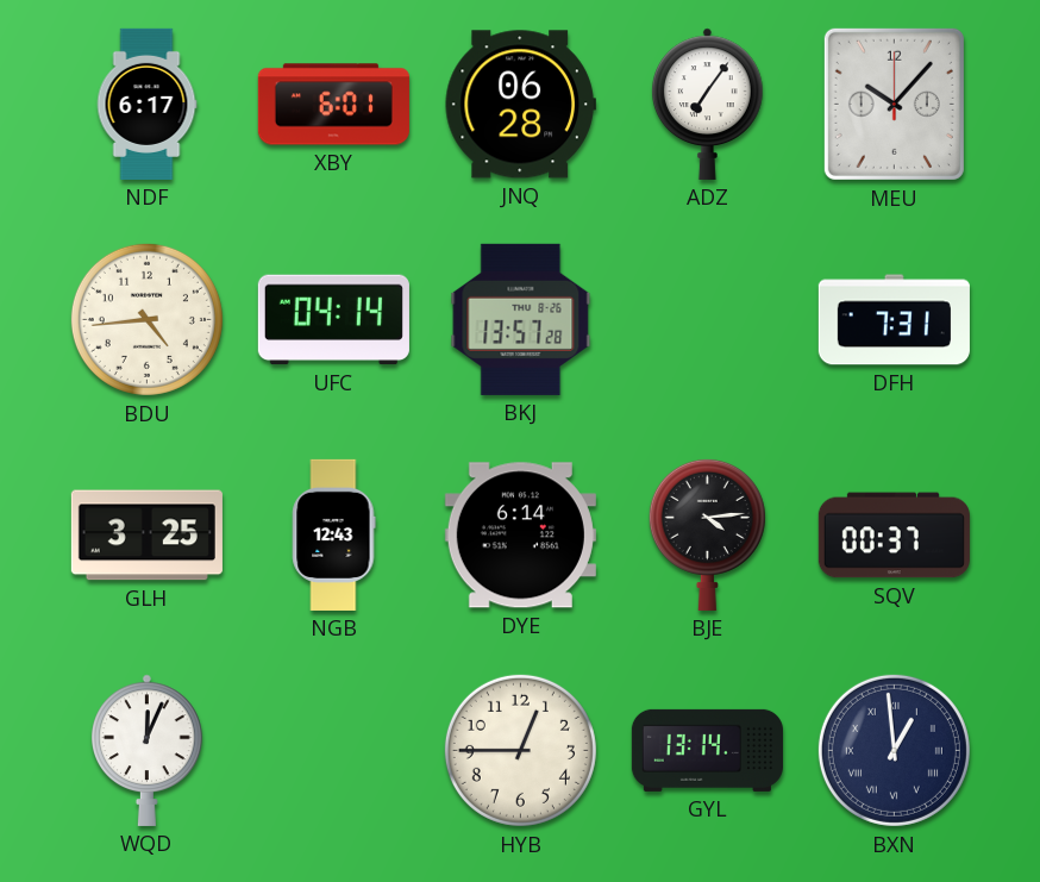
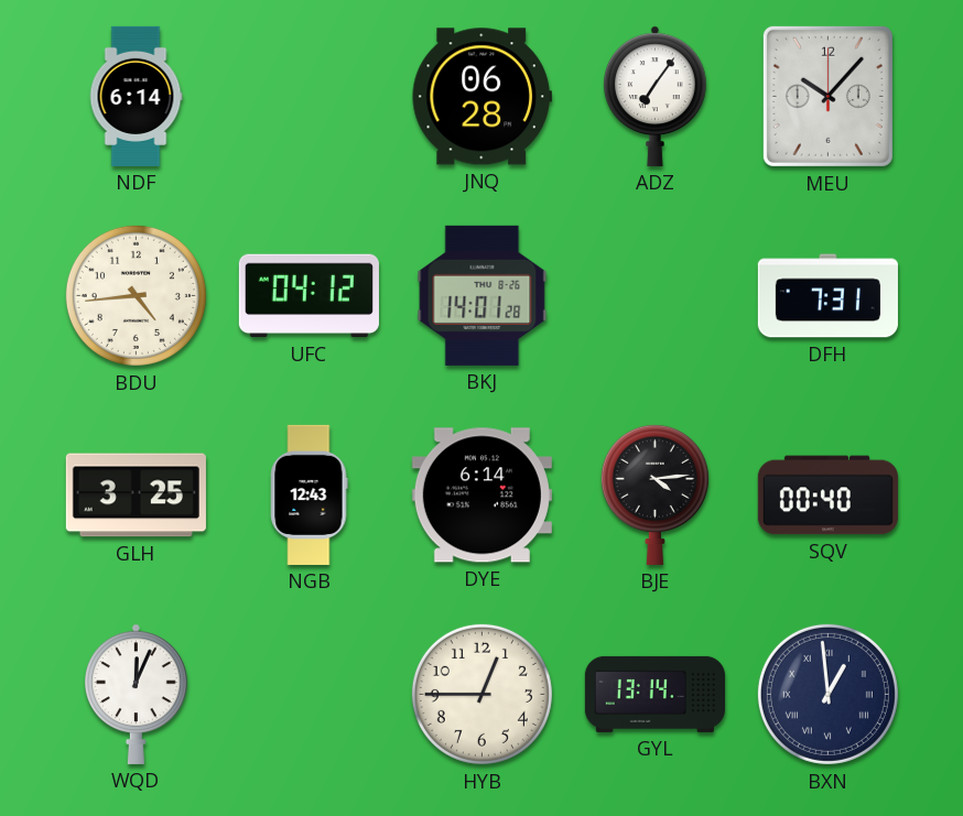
NDF: 6:17 -> 6:14
XBY: 6:01 -> none
UFC: 04:14 -> 04:12
BKJ: 13:57 -> 14:01
SQV: 00:37 -> 00:40
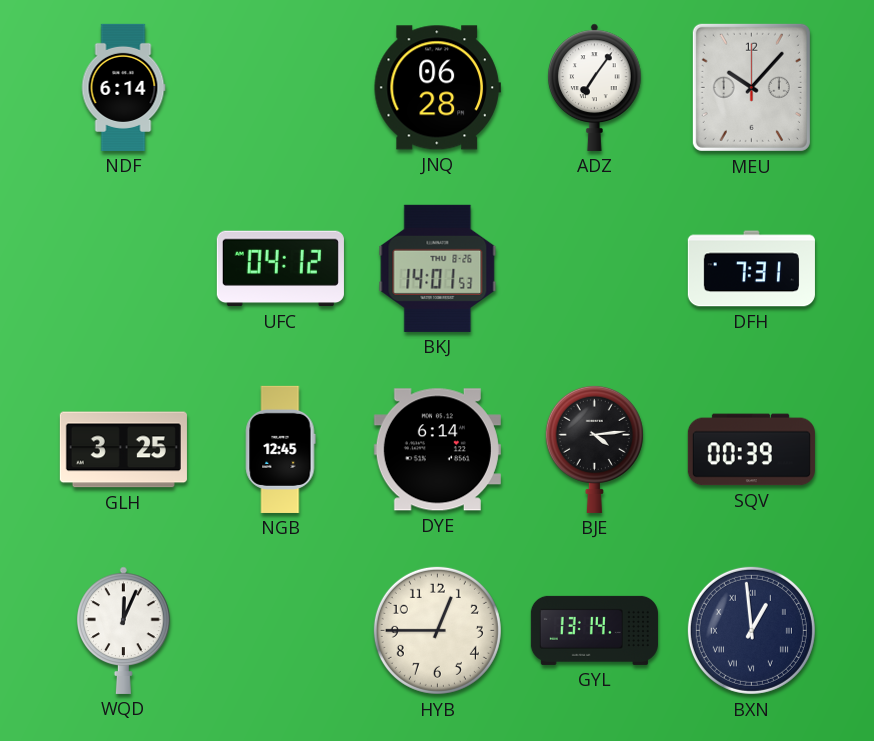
BDU: 4:44 -> none
BKJ: 14:01:28 -> 14:01:53
NGB: 12:43 -> 12:45
SQV: 00:40 -> 00:39
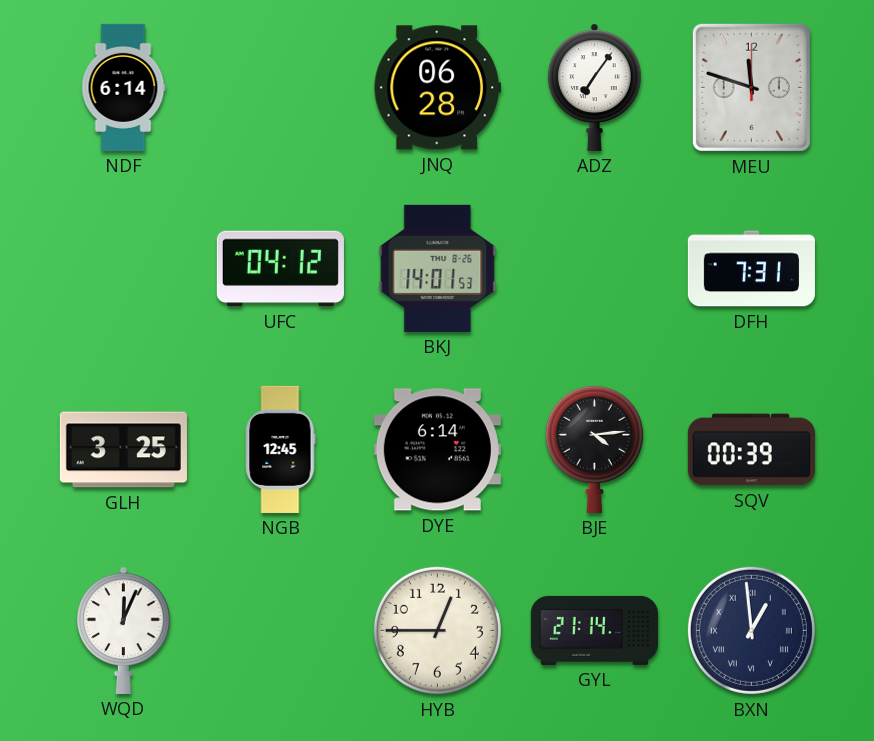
MEU: 10:07 -> 11:48
GYL: 13:14 -> 21:14
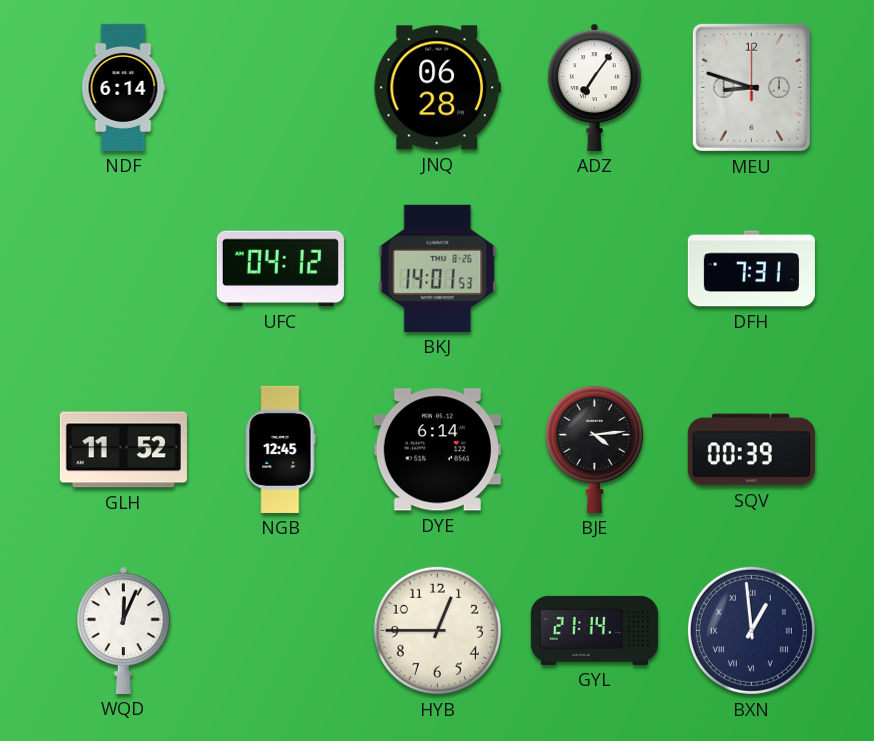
MEU: 11:48 -> 8:48
GLH: 3:25 -> 11:52
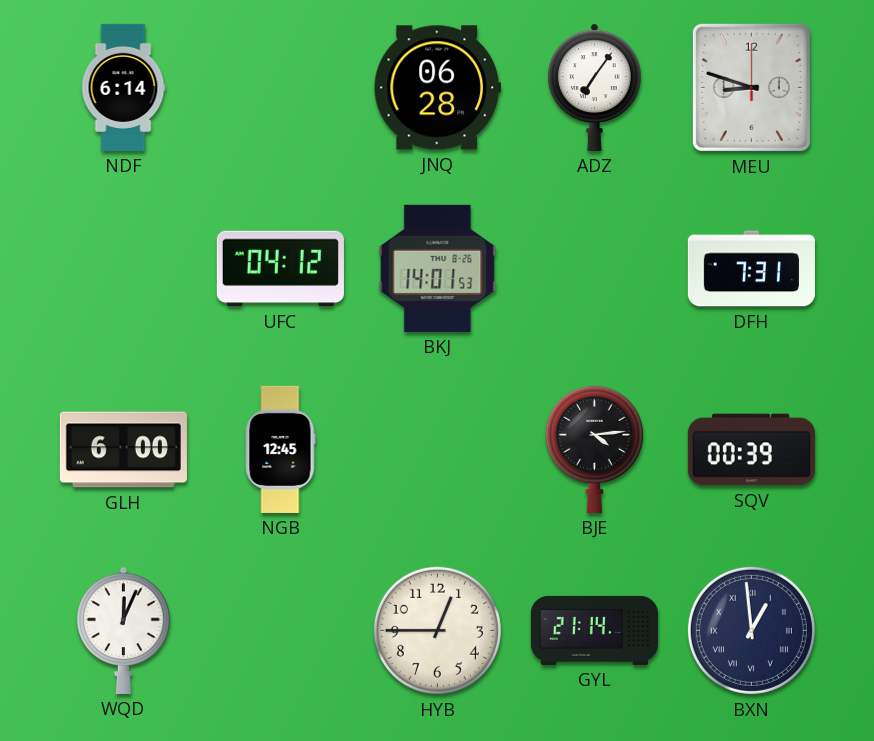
GLH: 11:52 -> 6:00
DYE: 6:14 -> none
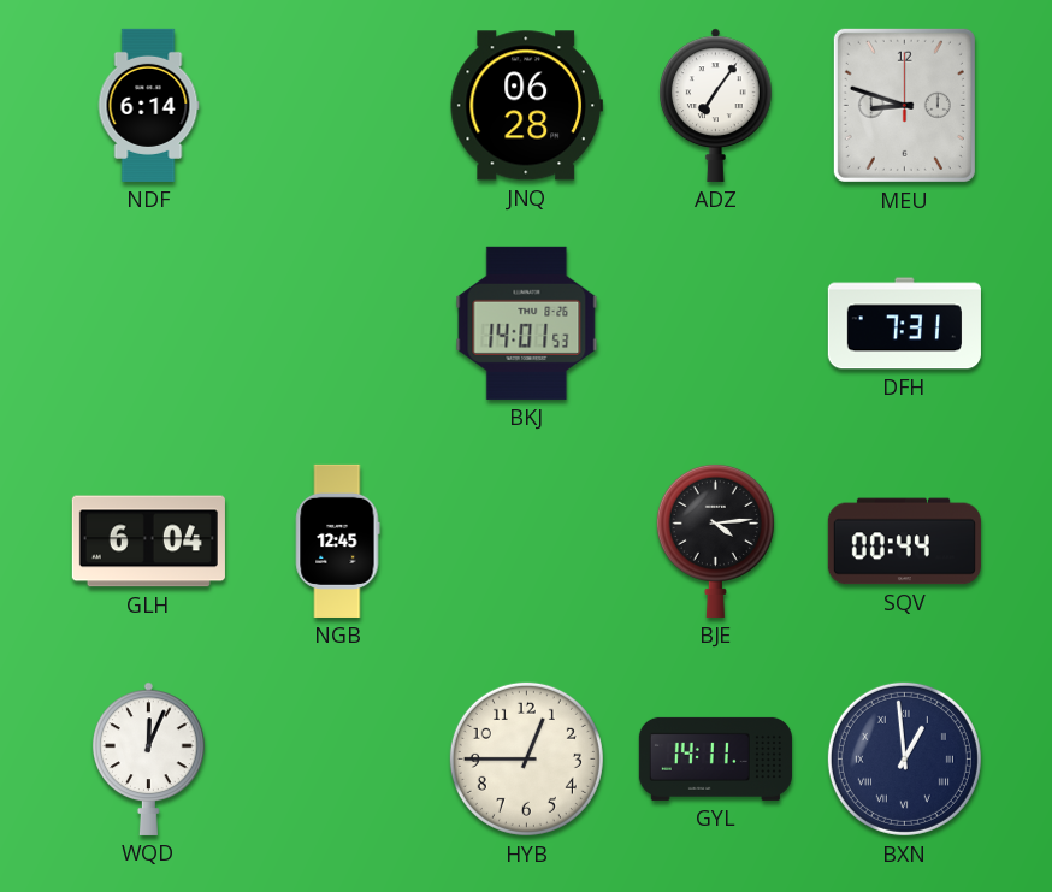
UFC: 04:12 -> none
GLH: 6:00 -> 6:04
SQV: 00:39 -> 00:44
GYL: 21:14 -> 14:11
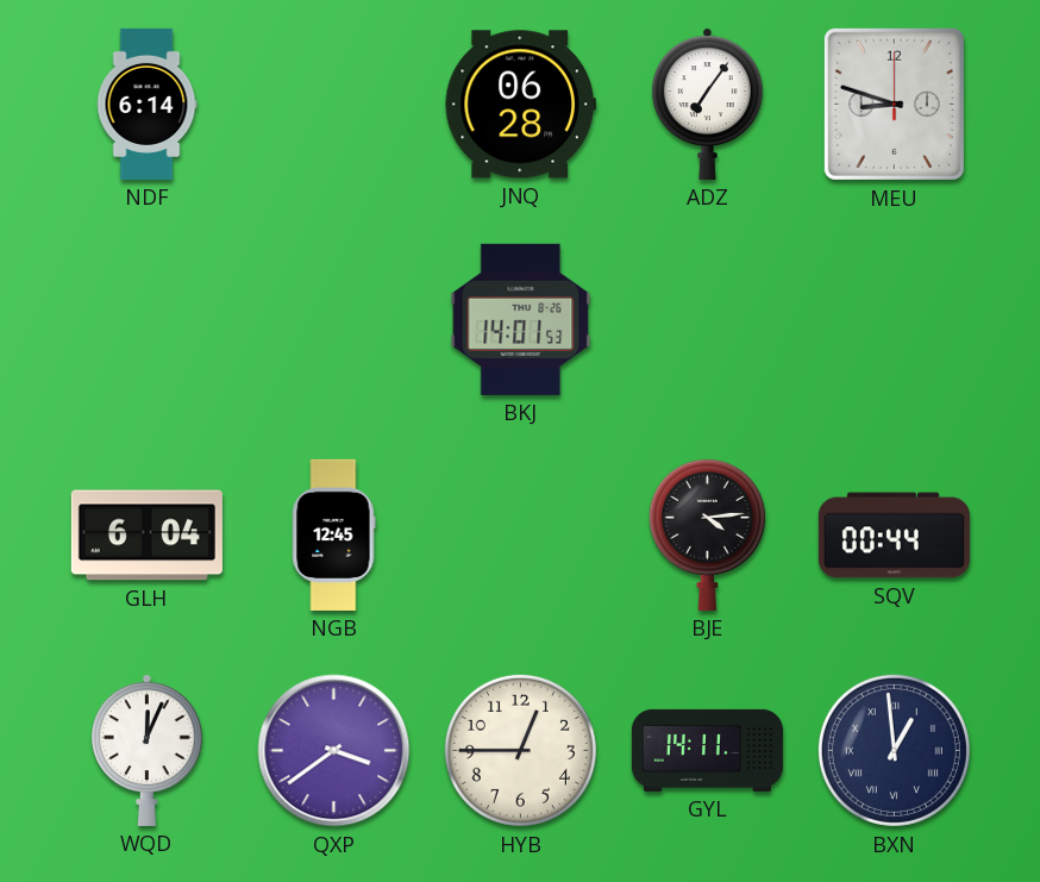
DFH: 7:31 -> none
QXP: none -> 3:39
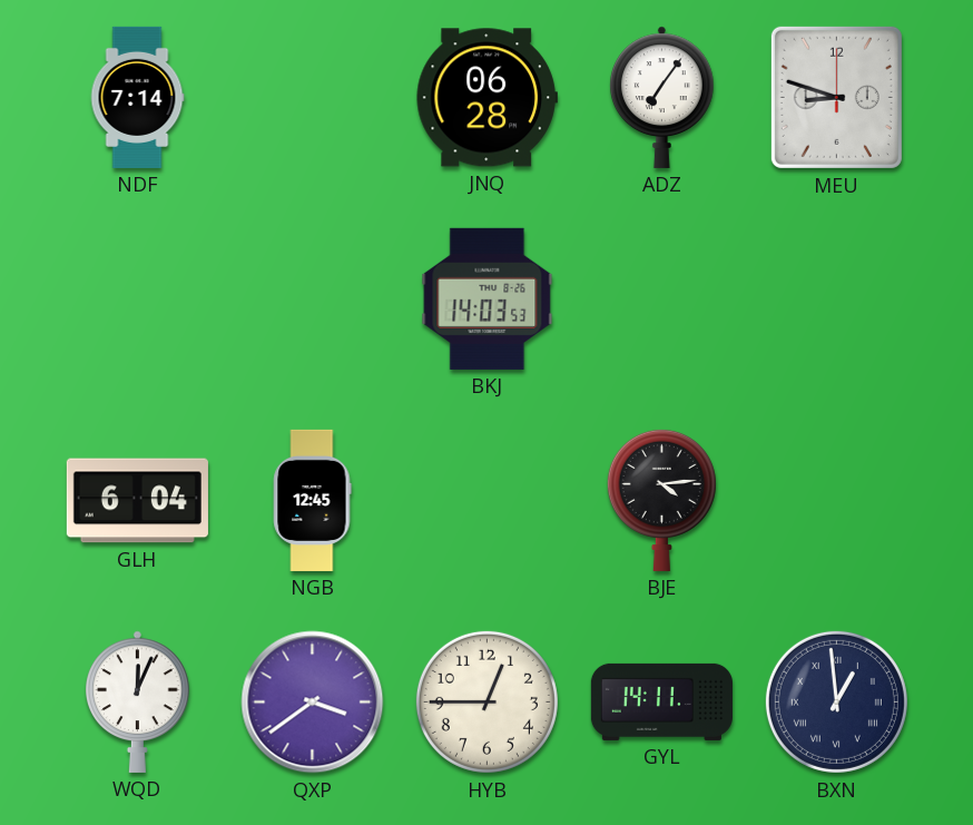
NDF: 6:14 -> 7:14
BKJ: 14:01 -> 14:03
SQV: 00:44 -> none
